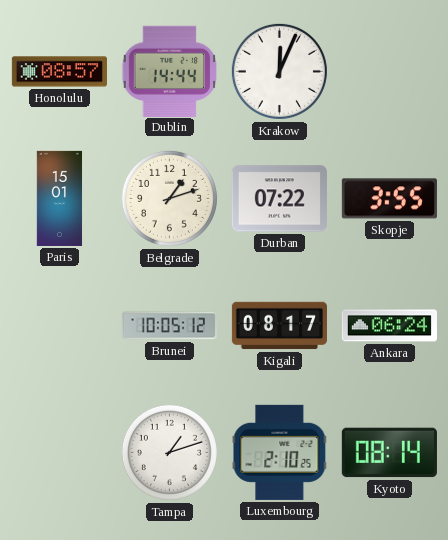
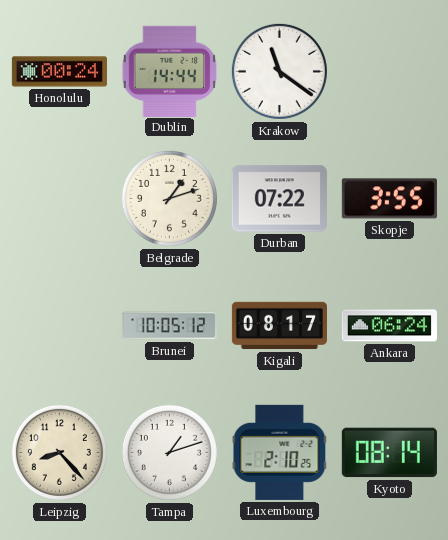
Honolulu: 08:57 -> 00:24
Krakow: 12:04 -> 11:21
Paris: 15:01 -> none
Leipzig: none -> 8:23
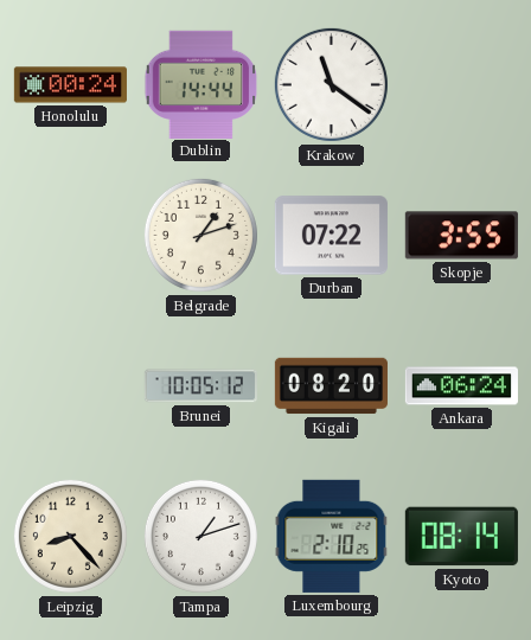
Kigali: 08:17 -> 08:20
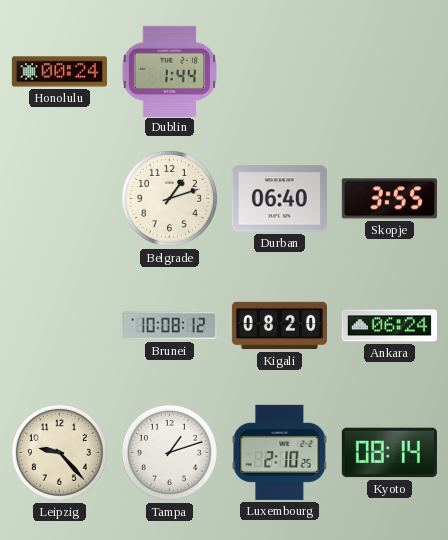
Dublin: 14:44 -> 1:44
Krakow: 11:21 -> none
Durban: 07:22 -> 06:40
Brunei: 10:05 -> 10:08
Leipzig: 8:23 -> 9:23
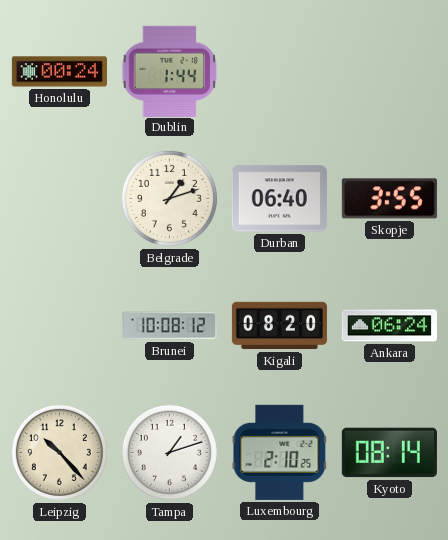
Leipzig: 9:23 -> 10:23
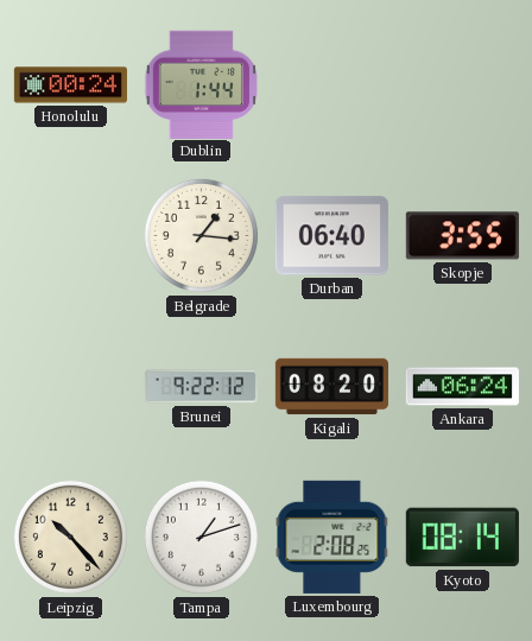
Belgrade: 1:12 -> 1:16
Brunei: 10:08 -> 9:22
Luxembourg: 2:10 -> 2:08
